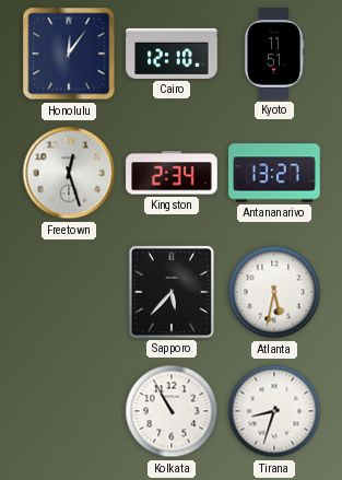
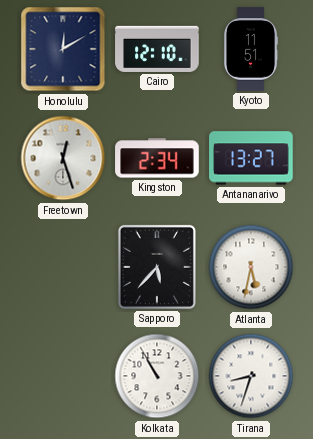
Honolulu: 12:06 -> 12:10
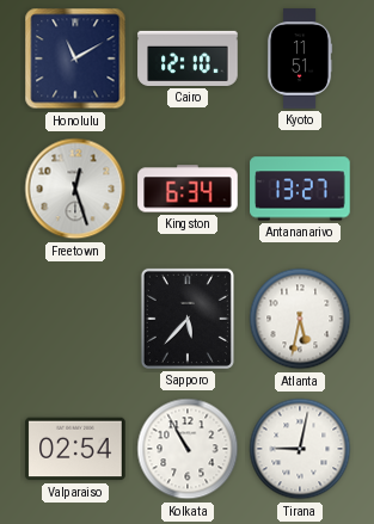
Honolulu: 12:10 -> 11:10
Kingston: 2:34 -> 6:34
Valparaiso: none -> 02:54
Tirana: 8:33 -> 9:02
